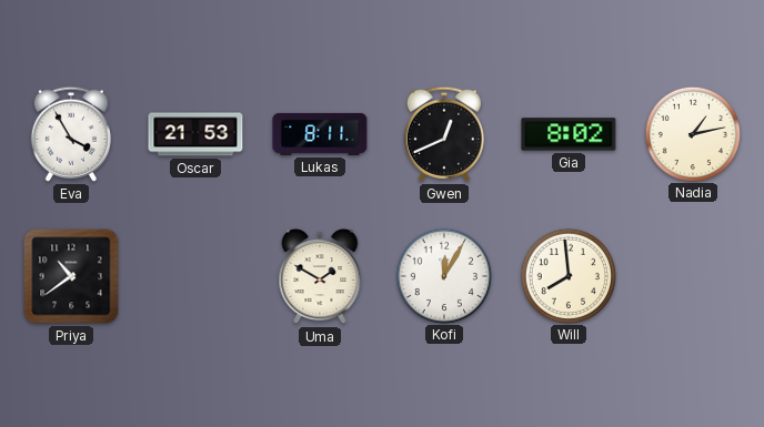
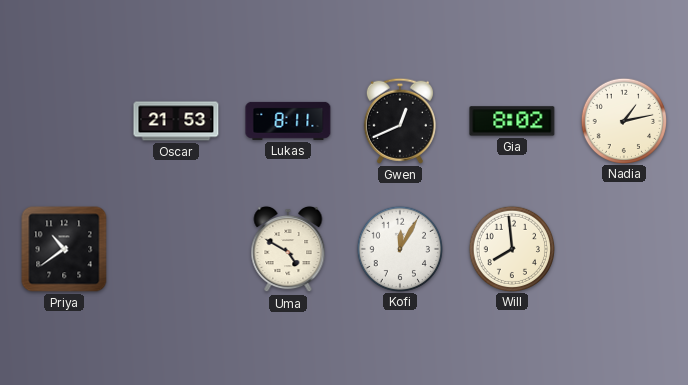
Eva: 3:55 -> none
Uma: 1:50 -> 4:50
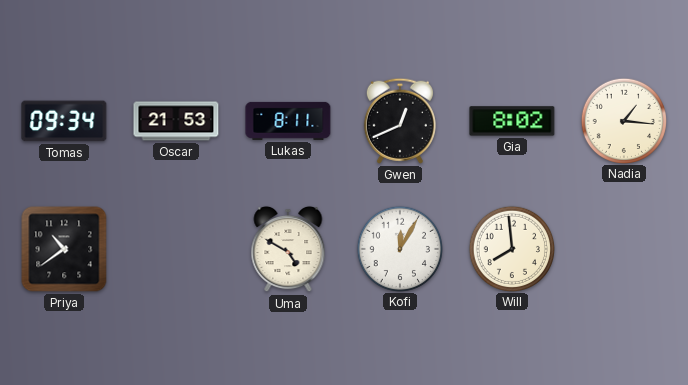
Tomas: none -> 09:34
Nadia: 1:13 -> 1:16
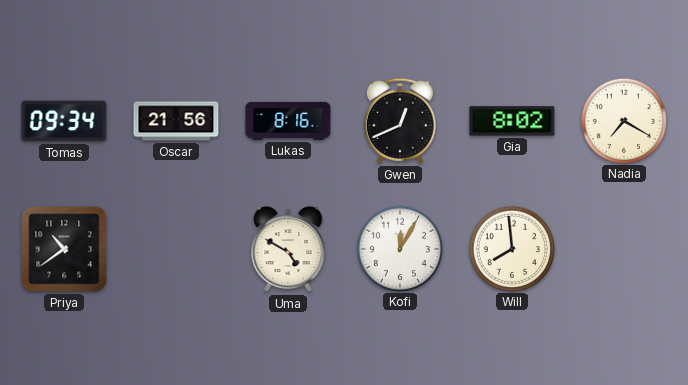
Oscar: 21:53 -> 21:56
Lukas: 8:11 -> 8:16
Nadia: 1:16 -> 7:20
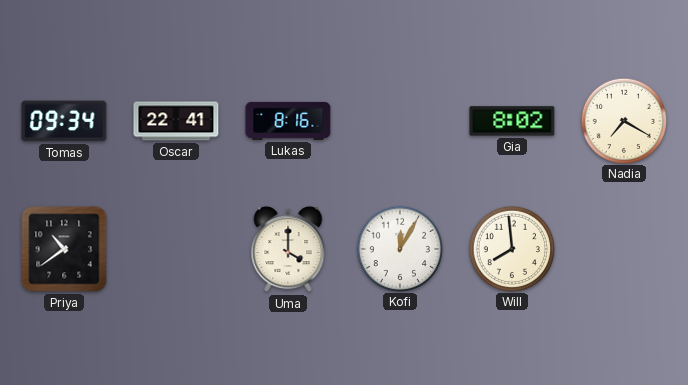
Oscar: 21:56 -> 22:41
Gwen: 12:41 -> none
Uma: 4:50 -> 4:00
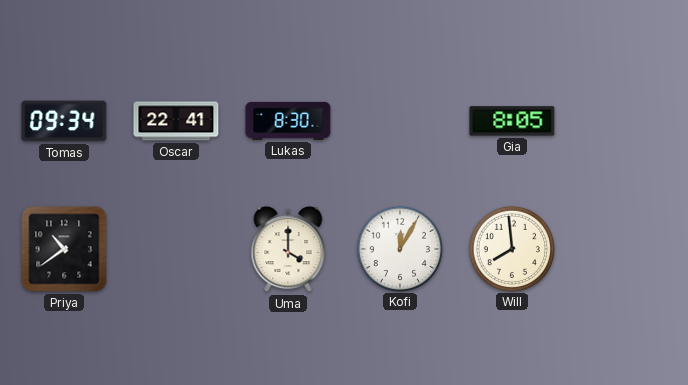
Lukas: 8:16 -> 8:30
Gia: 8:02 -> 8:05
Nadia: 7:20 -> none
